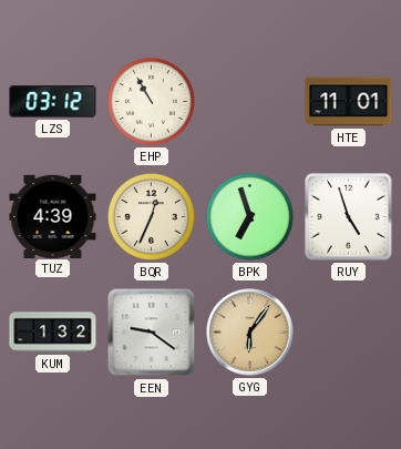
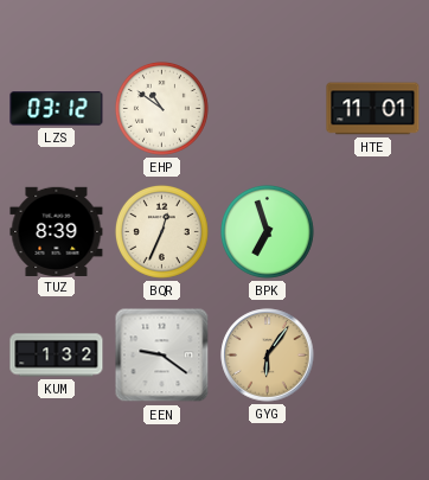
EHP: 10:55 -> 10:51
TUZ: 4:39 -> 8:39
RUY: 4:57 -> none
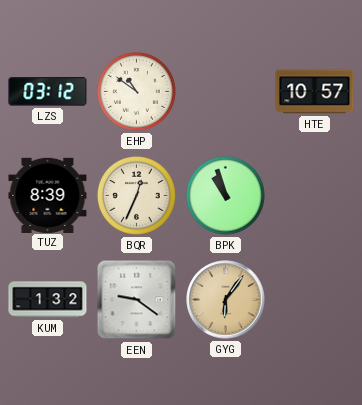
HTE: 11:01 -> 10:57
BPK: 6:57 -> 10:57
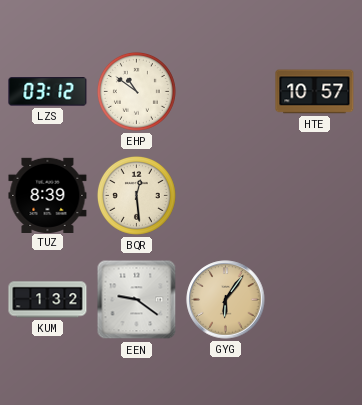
BQR: 12:34 -> 12:29
BPK: 10:57 -> none
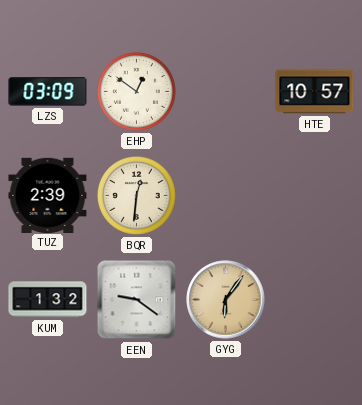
LZS: 03:12 -> 03:09
EHP: 10:51 -> 12:51
TUZ: 8:39 -> 2:39
BQR: 12:29 -> 12:31
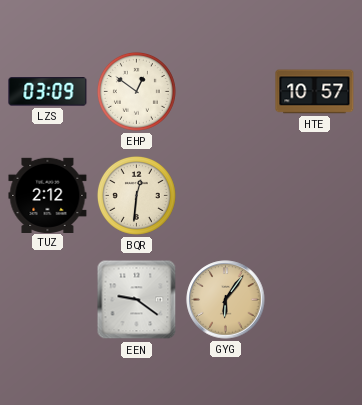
TUZ: 2:39 -> 2:12
KUM: 1:32 -> none
